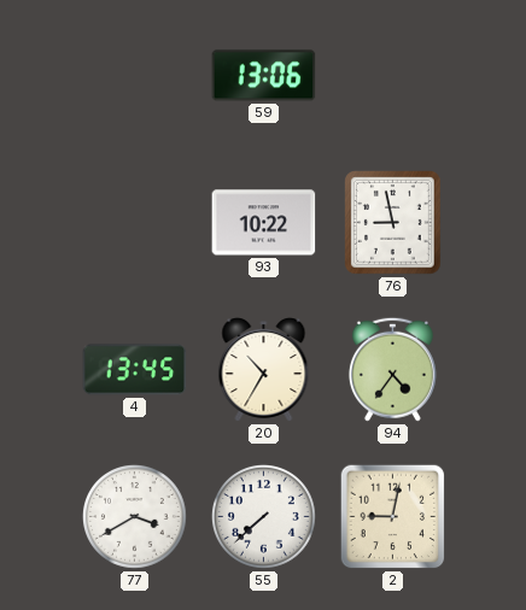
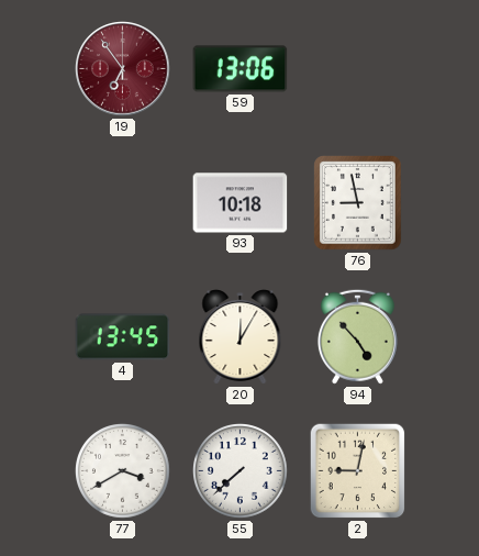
19: none -> 6:54
93: 10:22 -> 10:18
20: 10:35 -> 12:05
94: 4:36 -> 4:53
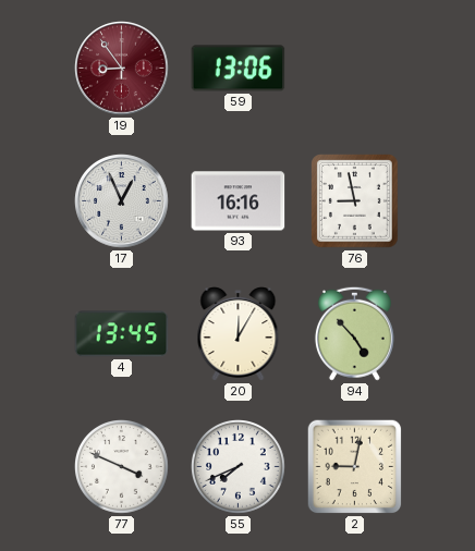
19: 6:54 -> 8:54
17: none -> 12:56
93: 10:18 -> 16:16
77: 3:40 -> 3:49
55: 7:38 -> 7:41
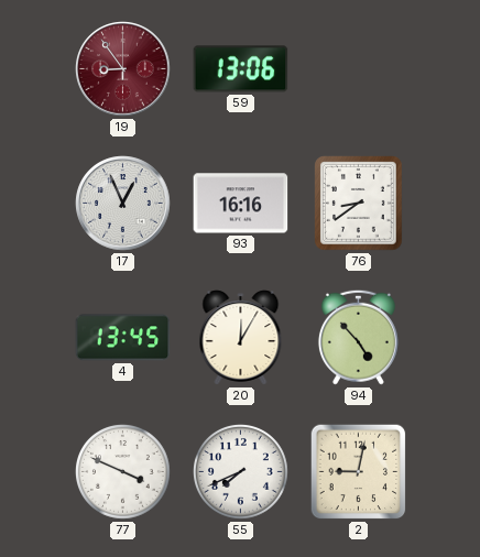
76: 8:58 -> 8:39
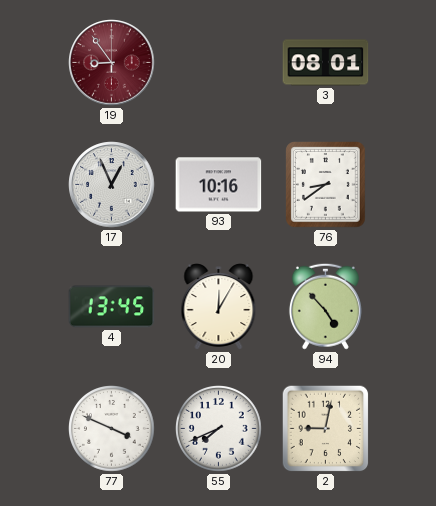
59: 13:06 -> none
3: none -> 08:01
93: 16:16 -> 10:16
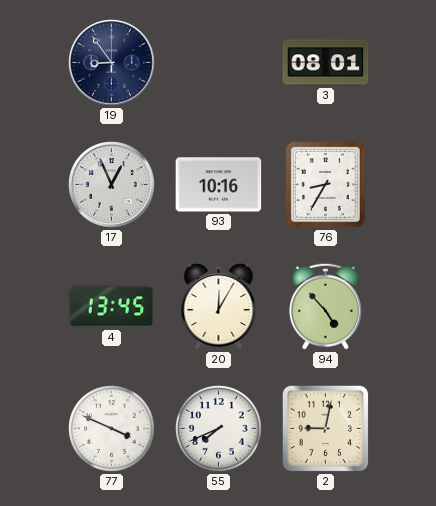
19 dial: burgundy -> navy
76: 8:39 -> 8:35
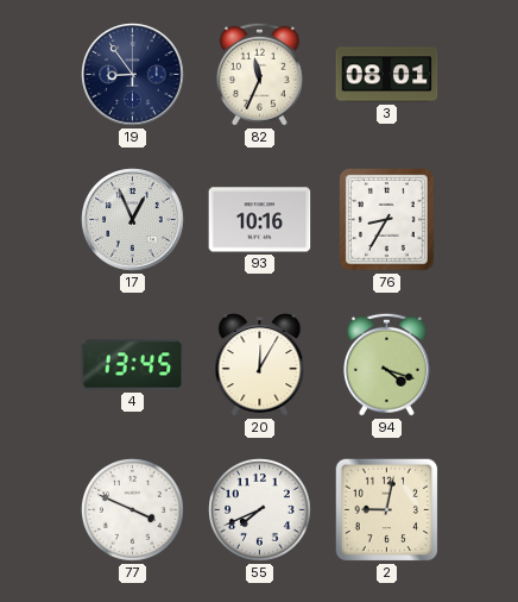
82: none -> 11:34
94: 4:53 -> 4:18
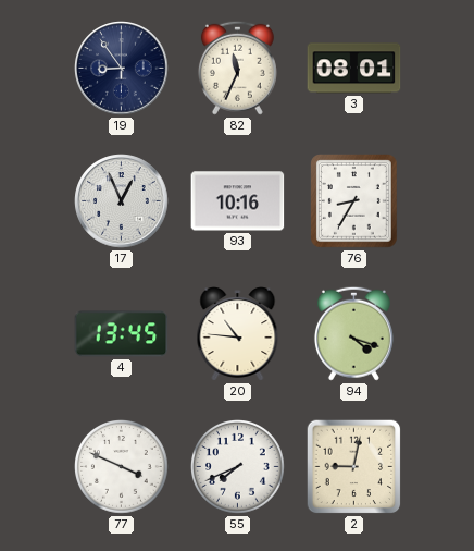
20: 12:05 -> 10:46
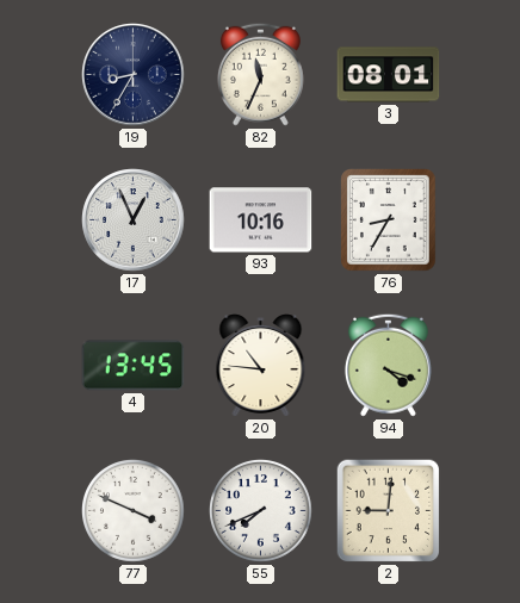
19: 8:54 -> 8:35
2: 9:02 -> 9:01
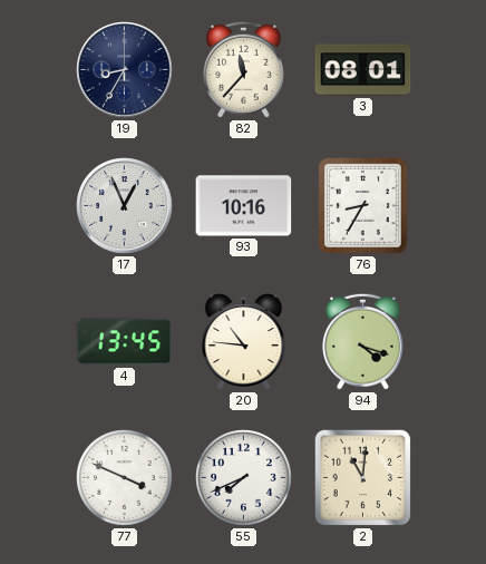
82: 11:34 -> 11:37
2: 9:01 -> 11:01
